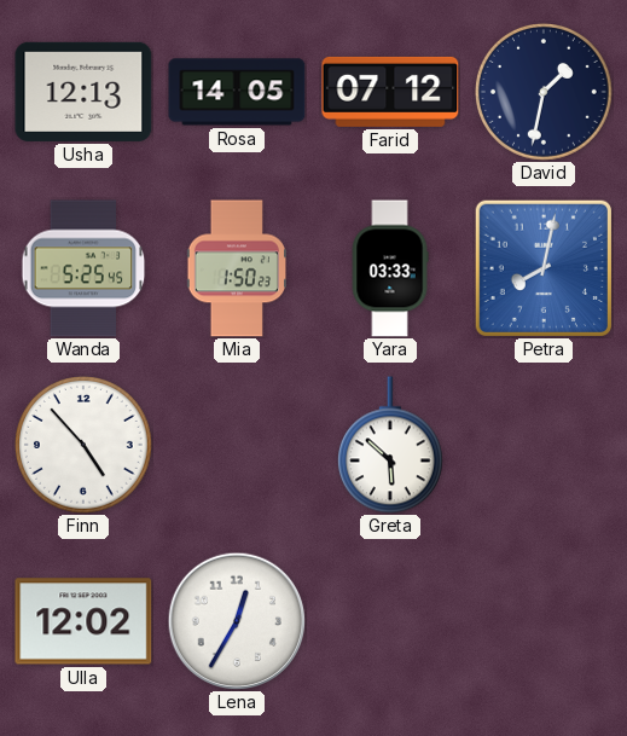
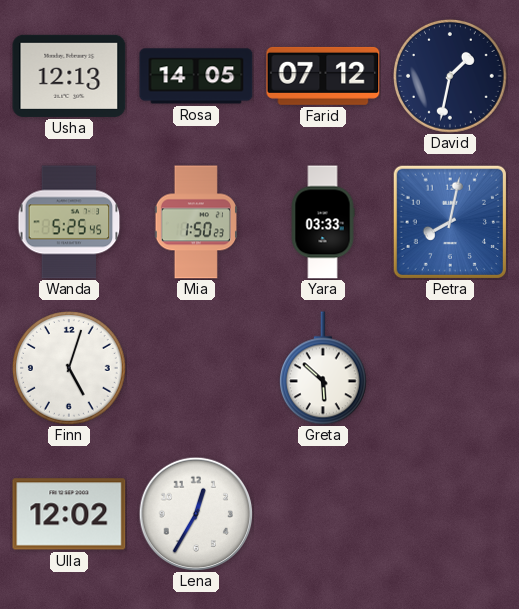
Finn: 4:53 -> 5:03
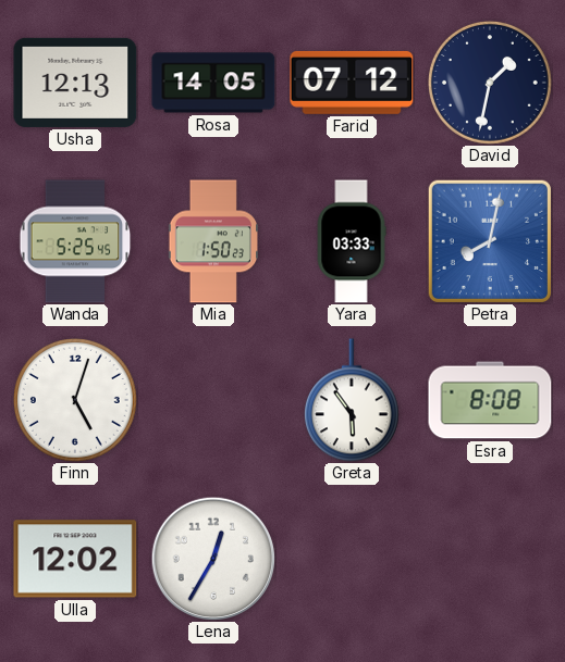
Greta: 5:52 -> 5:54
Esra: none -> 8:08
